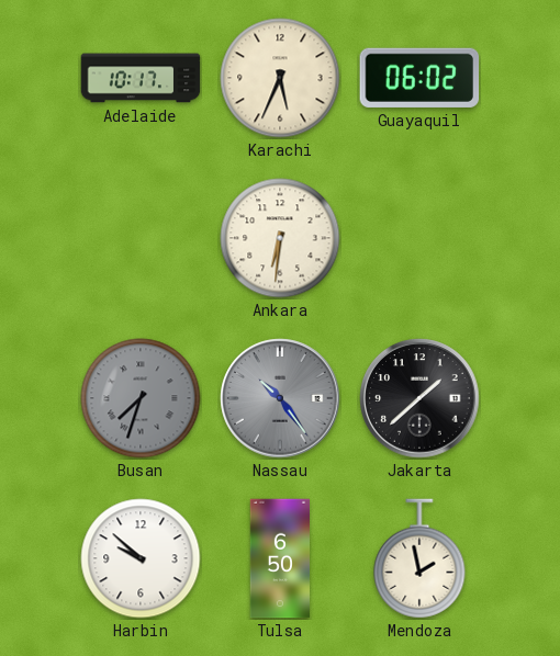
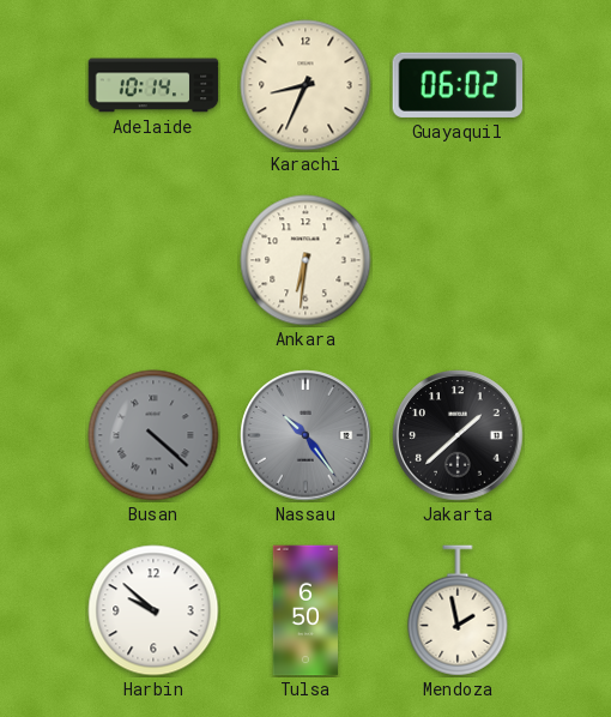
Adelaide: 10:17 -> 10:14
Karachi: 5:34 -> 8:34
Busan: 7:33 -> 4:22
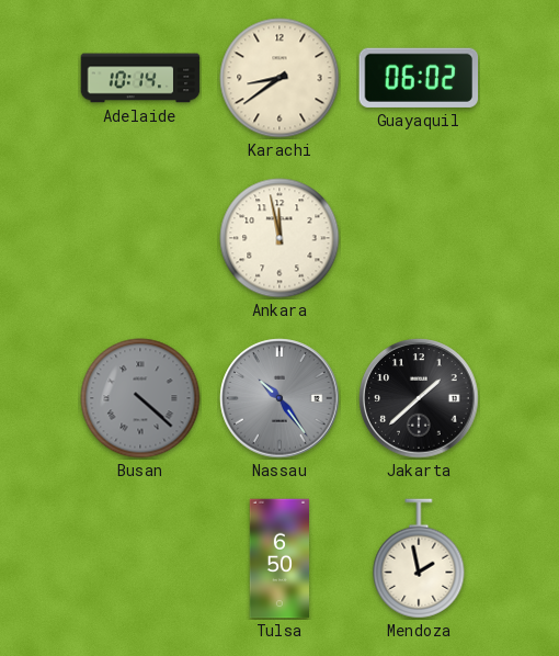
Karachi: 8:34 -> 8:39
Ankara: 6:31 -> 11:58
Harbin: 9:52 -> none
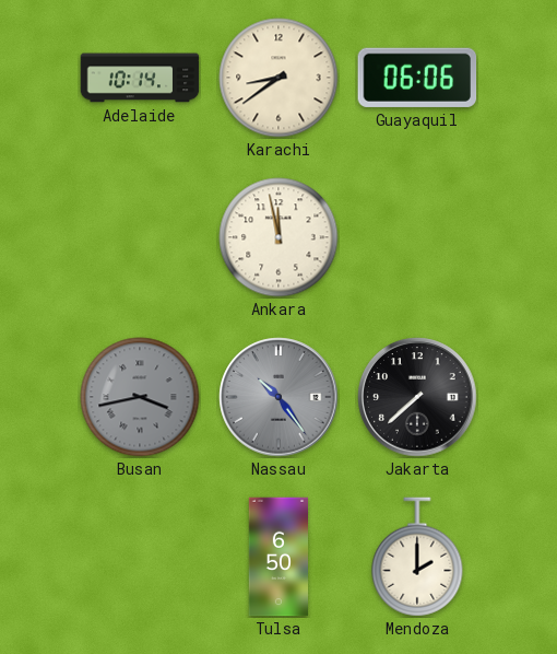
Guayaquil: 06:02 -> 06:06
Busan: 4:22 -> 3:43
Jakarta: 1:38 -> 7:38
Mendoza: 1:58 -> 2:00
